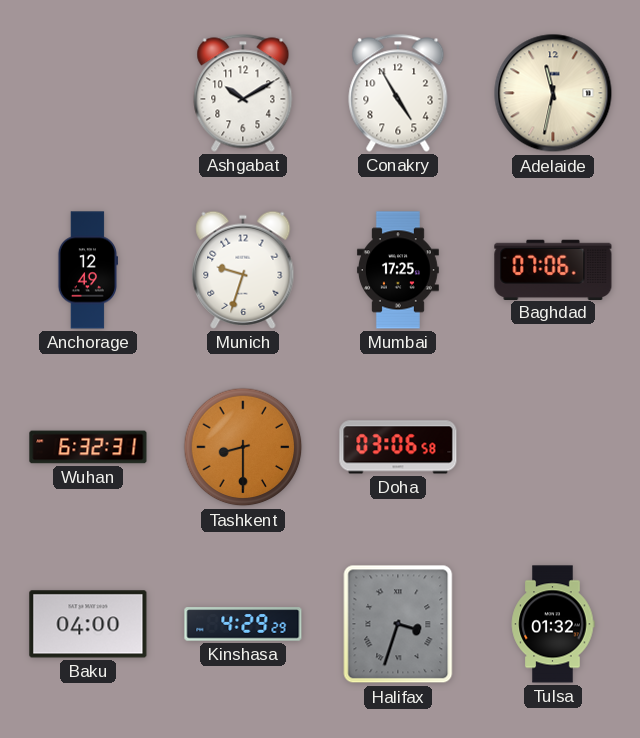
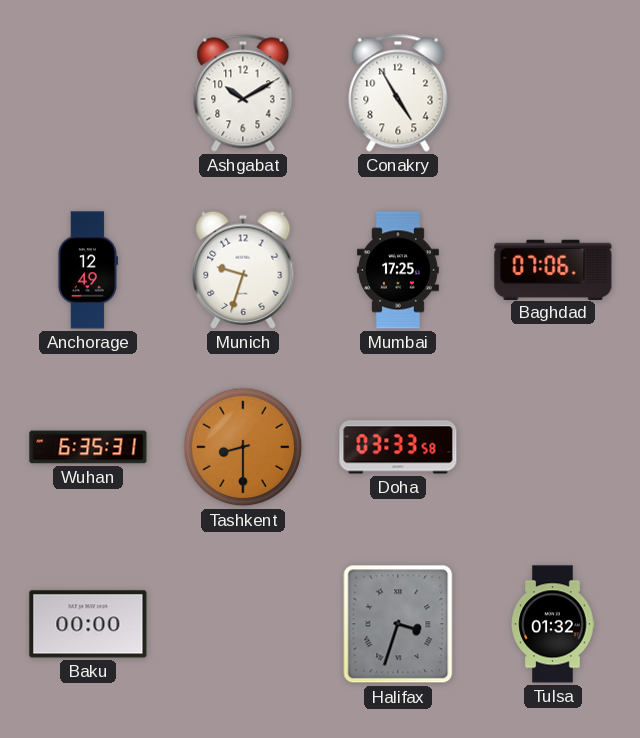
Adelaide: 11:32 -> none
Wuhan: 6:32 -> 6:35
Doha: 03:06 -> 03:33
Baku: 04:00 -> 00:00
Kinshasa: 4:29 -> none
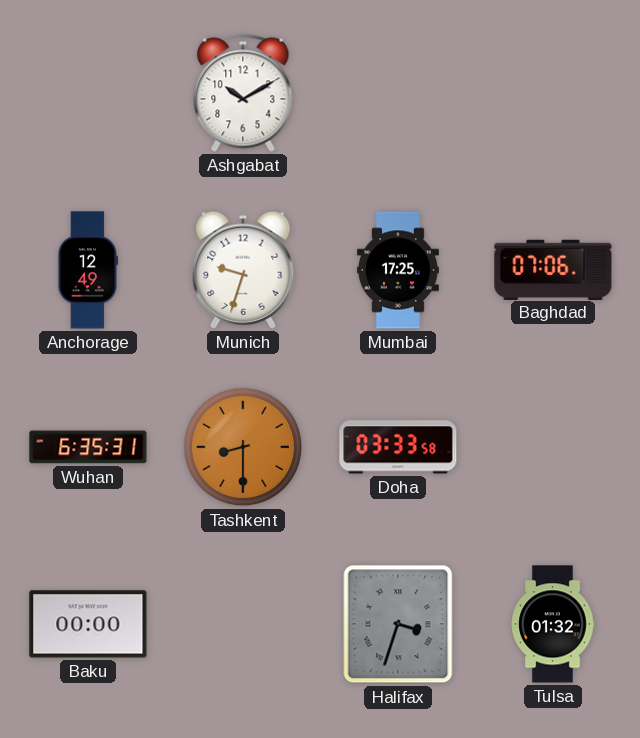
Conakry: 4:55 -> none
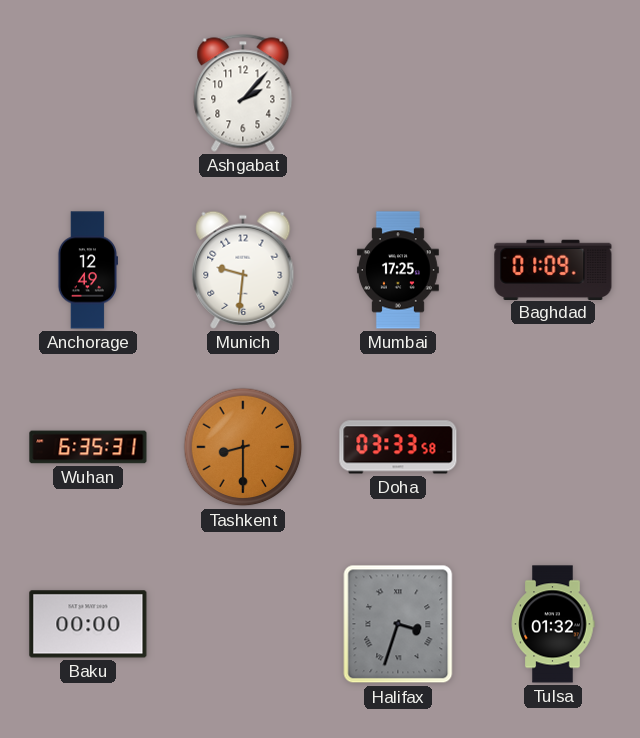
Ashgabat: 10:10 -> 2:07
Munich: 9:33 -> 9:31
Baghdad: 07:06 -> 01:09
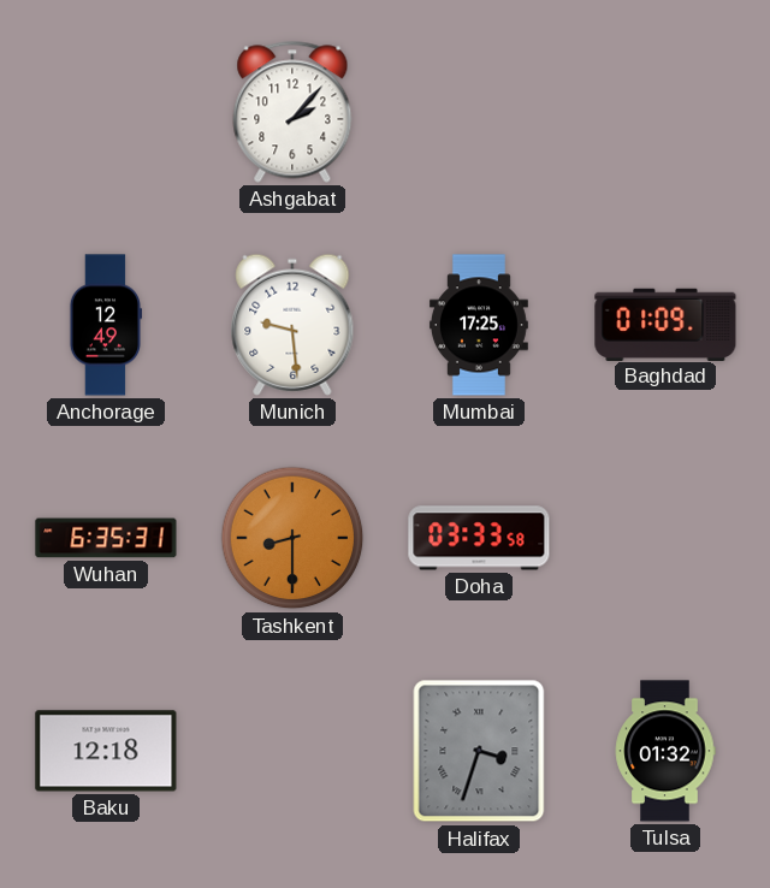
Munich: 9:31 -> 9:29
Baku: 00:00 -> 12:18
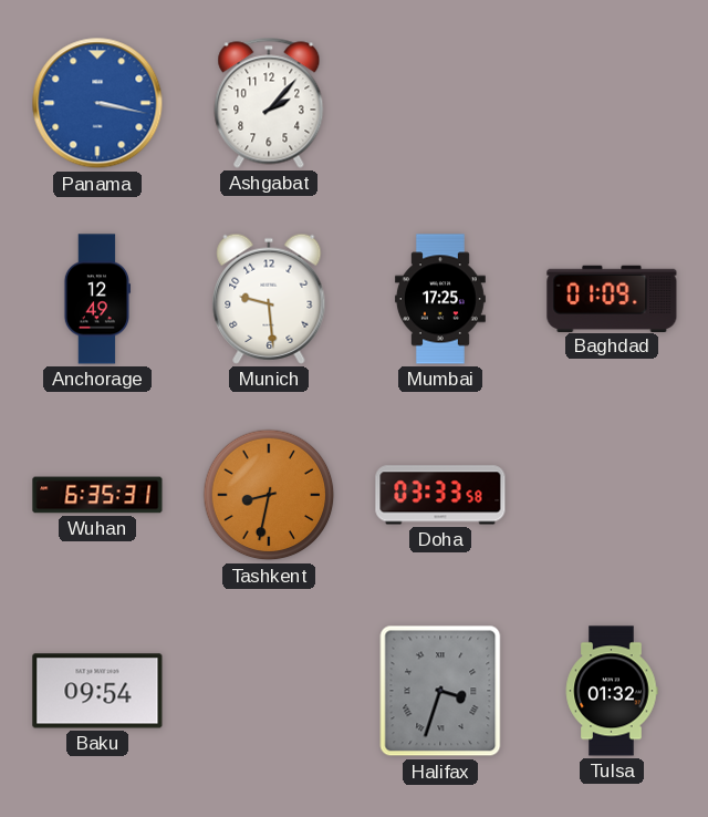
Panama: none -> 3:17
Tashkent: 8:30 -> 8:32
Baku: 12:18 -> 09:54
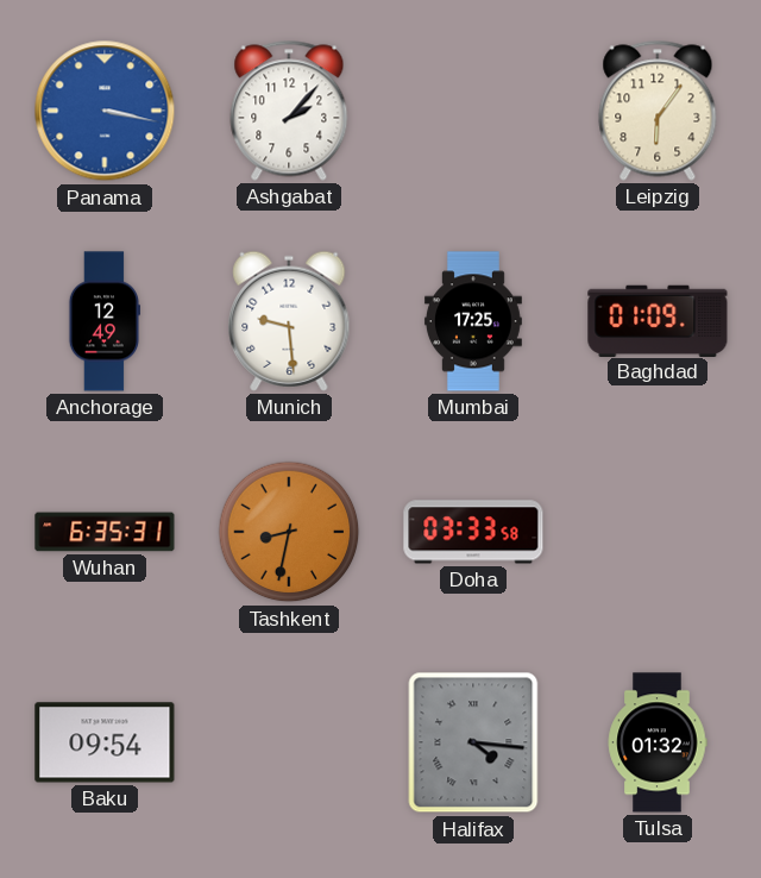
Leipzig: none -> 6:06
Halifax: 3:33 -> 4:16
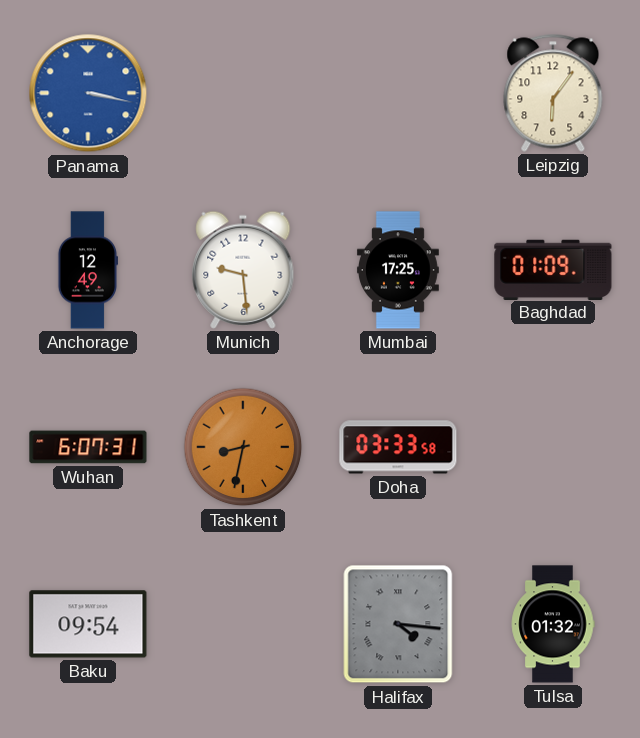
Ashgabat: 2:07 -> none
Wuhan: 6:35 -> 6:07
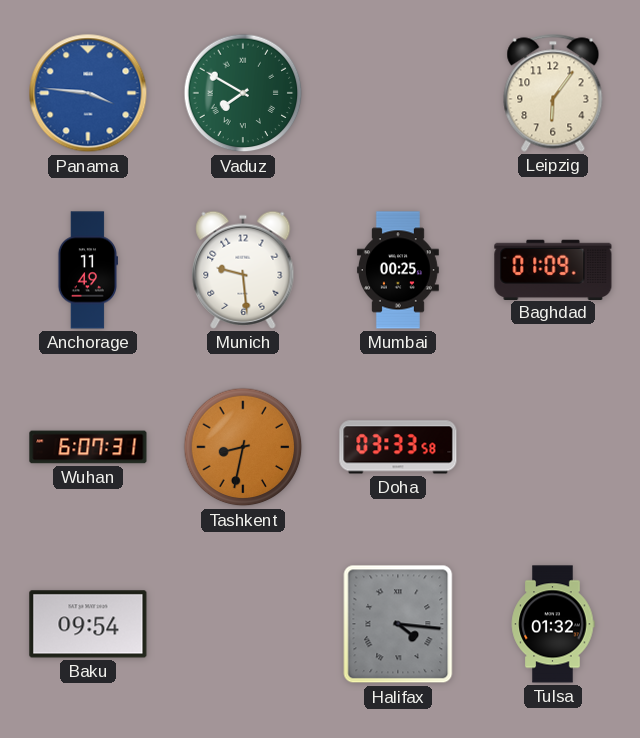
Panama: 3:17 -> 3:46
Vaduz: none -> 7:50
Anchorage: 12:49 -> 11:49
Mumbai: 17:25 -> 00:25
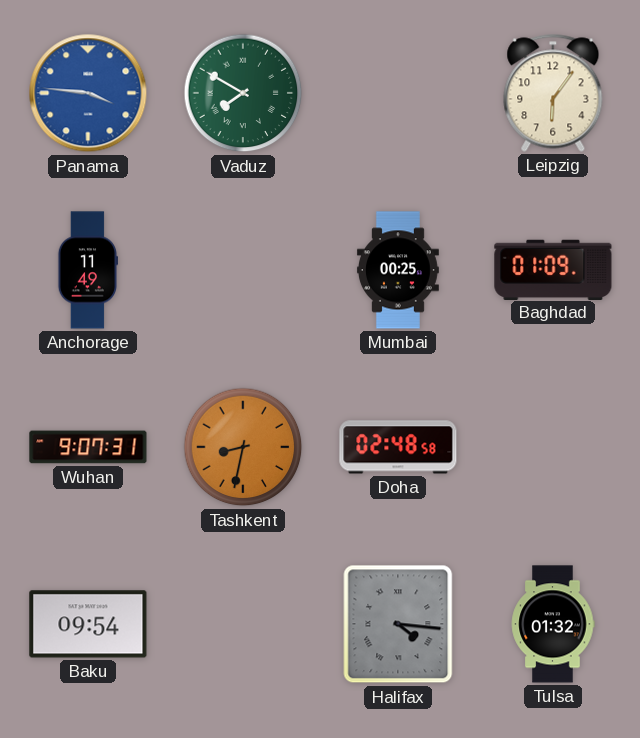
Munich: 9:29 -> none
Wuhan: 6:07 -> 9:07
Doha: 03:33 -> 02:48
